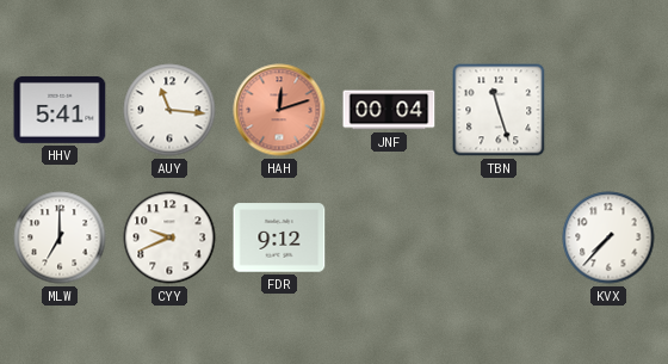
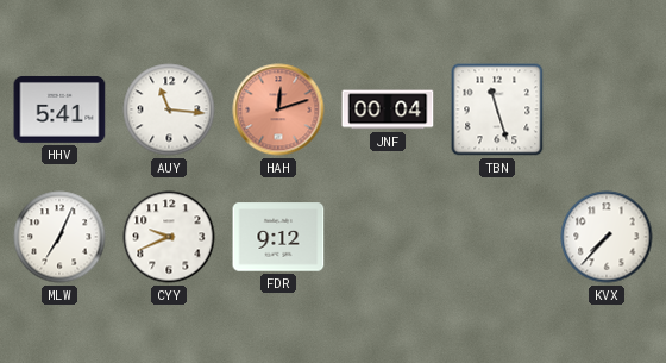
MLW: 7:00 -> 7:04
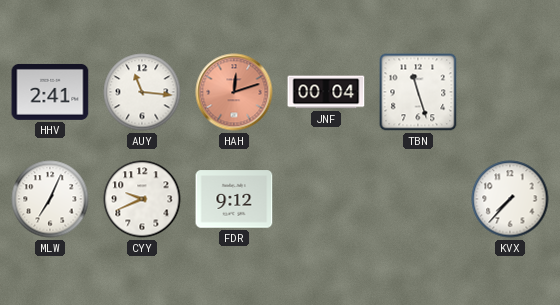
HHV: 5:41 -> 2:41
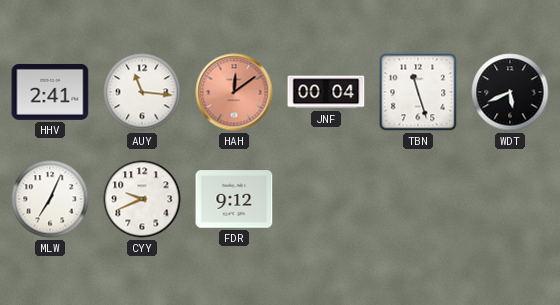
HAH: 12:12 -> 12:09
WDT: none -> 5:41
KVX: 7:37 -> none
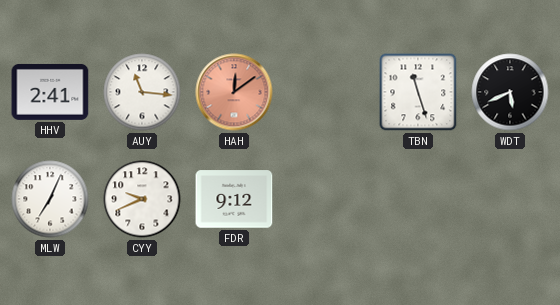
JNF: 00:04 -> none
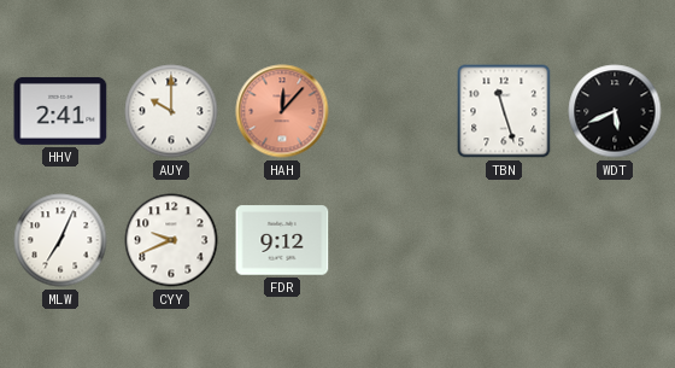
AUY: 11:16 -> 10:00
HAH: 12:09 -> 12:07
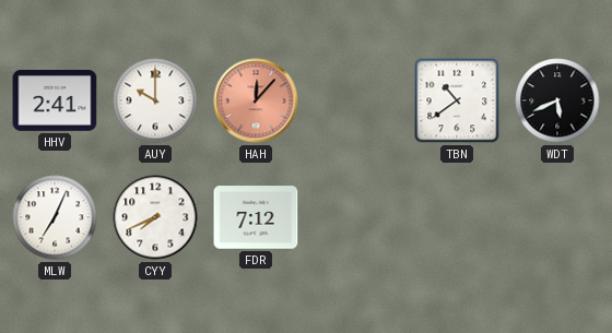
TBN: 11:27 -> 10:39
CYY: 9:41 -> 7:41
FDR: 9:12 -> 7:12
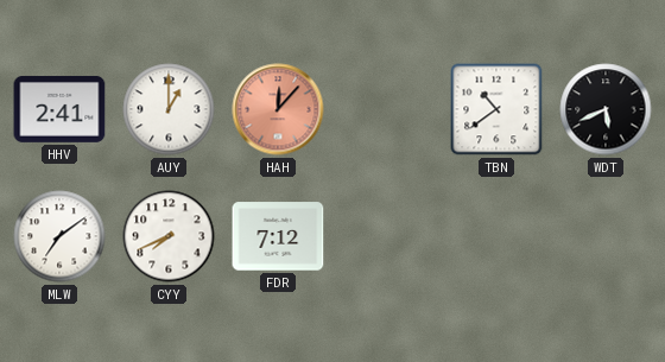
AUY: 10:00 -> 1:00
MLW: 7:04 -> 7:09
